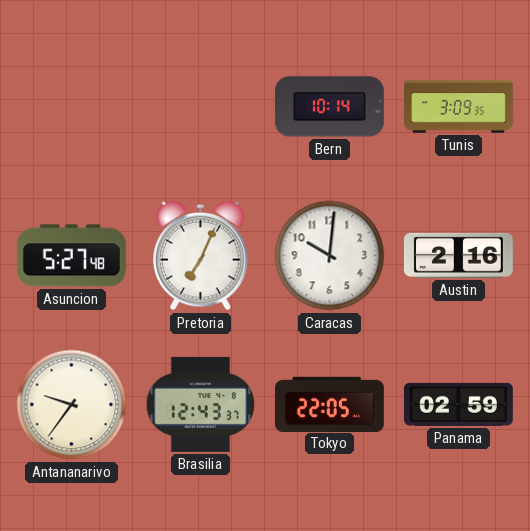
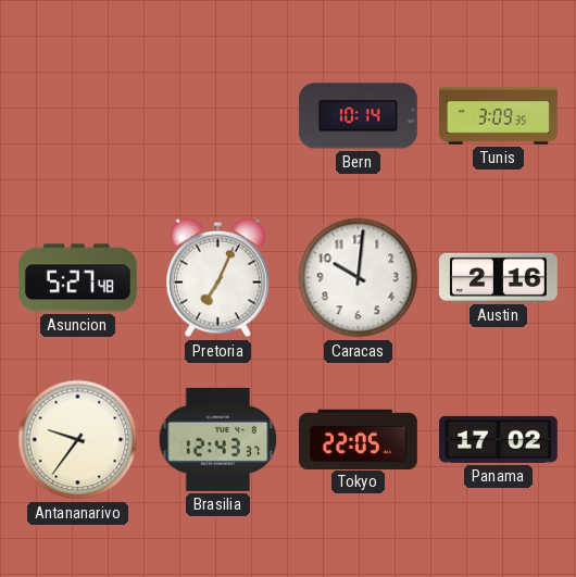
Panama: 02:59 -> 17:02
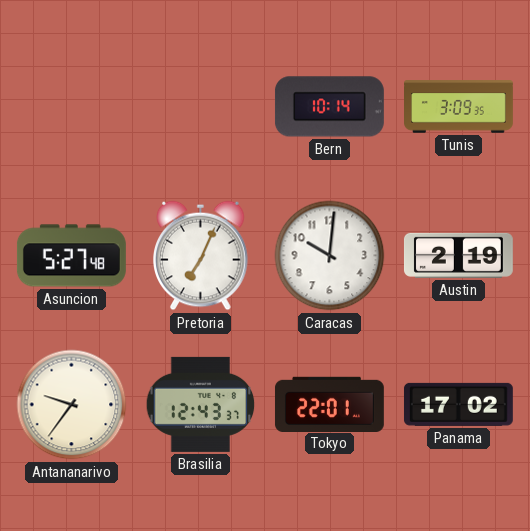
Austin: 2:16 -> 2:19
Tokyo: 22:05 -> 22:01
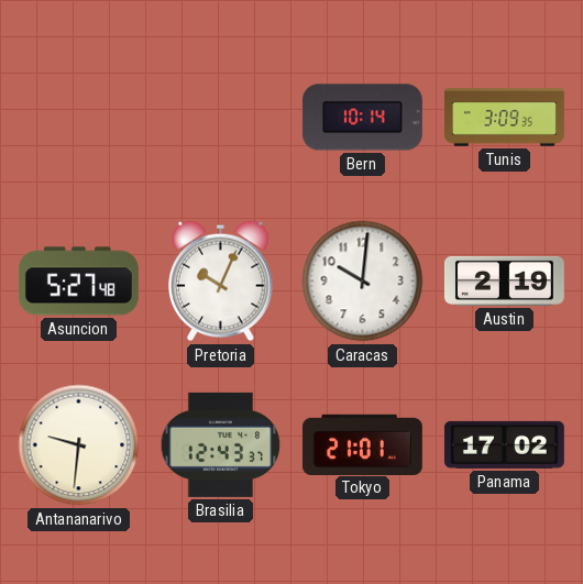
Pretoria: 7:04 -> 10:04
Antananarivo: 9:36 -> 9:31
Tokyo: 22:01 -> 21:01
